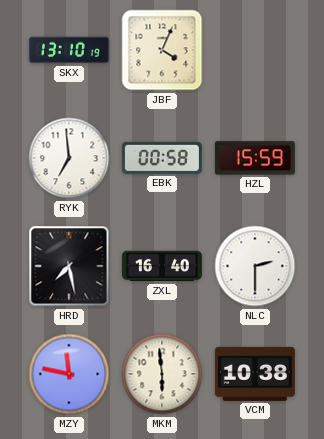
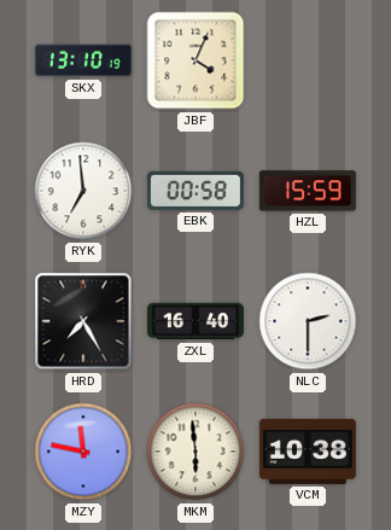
HRD: 7:28 -> 7:25
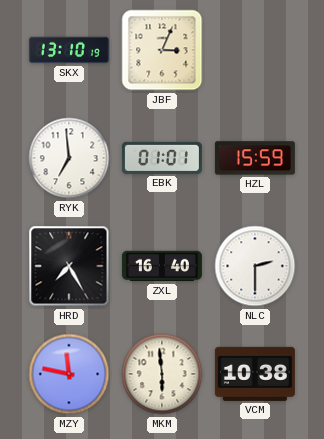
JBF: 4:04 -> 3:04
EBK: 00:58 -> 01:01
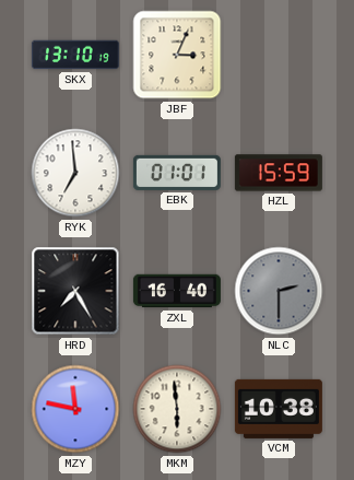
NLC dial: white -> grey
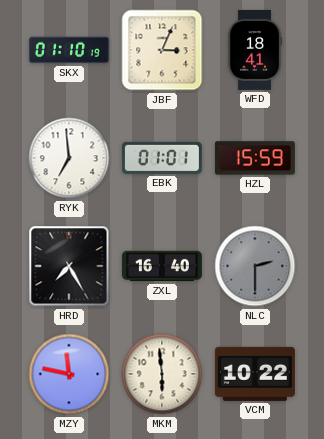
SKX: 13:10 -> 01:10
WFD: none -> 18:41
VCM: 10:38 -> 10:22
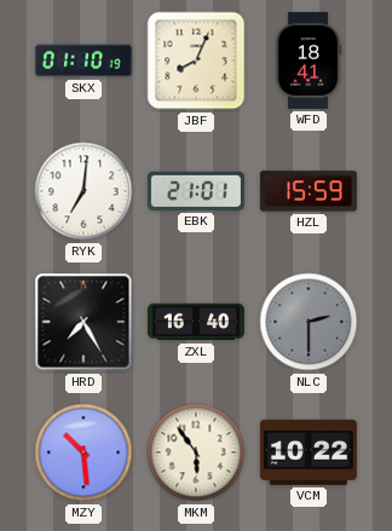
JBF: 3:04 -> 8:04
RYK: 6:59 -> 7:01
EBK: 01:01 -> 21:01
MZY: 11:47 -> 10:29
MKM: 5:59 -> 5:54
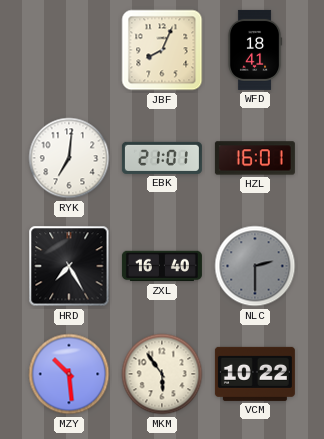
SKX: 01:10 -> none
HZL: 15:59 -> 16:01
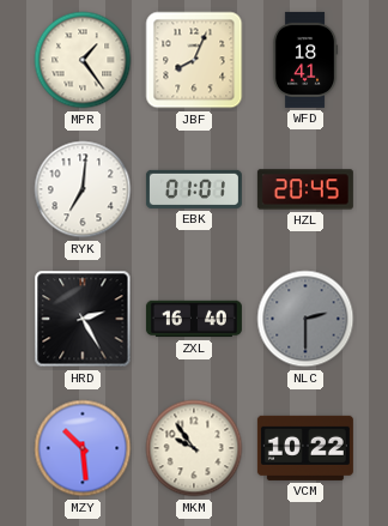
MPR: none -> 1:24
EBK: 21:01 -> 01:01
HZL: 16:01 -> 20:45
HRD: 7:25 -> 2:25
MKM: 5:54 -> 9:54
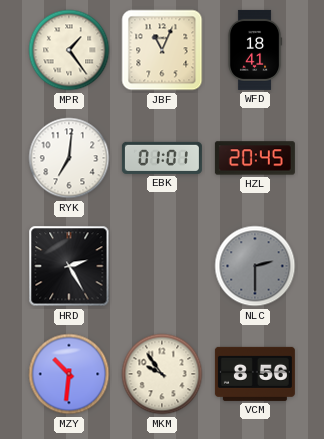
JBF: 8:04 -> 11:04
ZXL: 16:40 -> none
MZY: 10:29 -> 10:31
VCM: 10:22 -> 8:56
